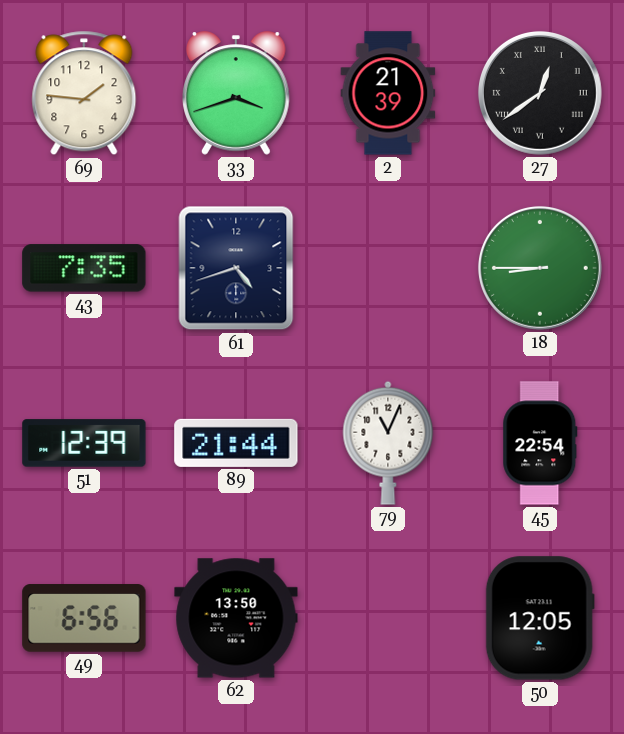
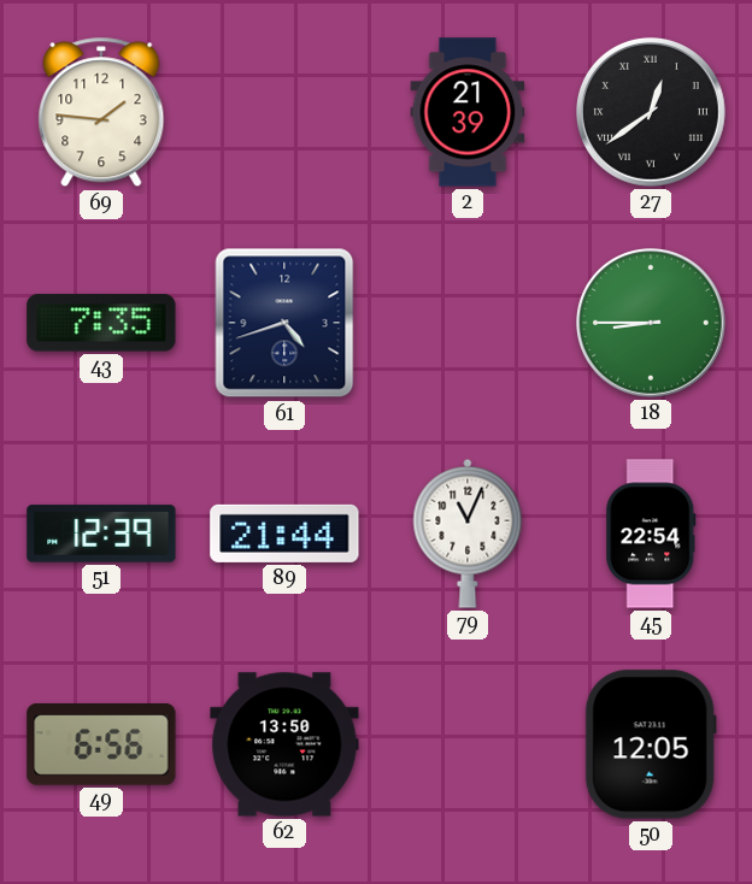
33: 3:42 -> none
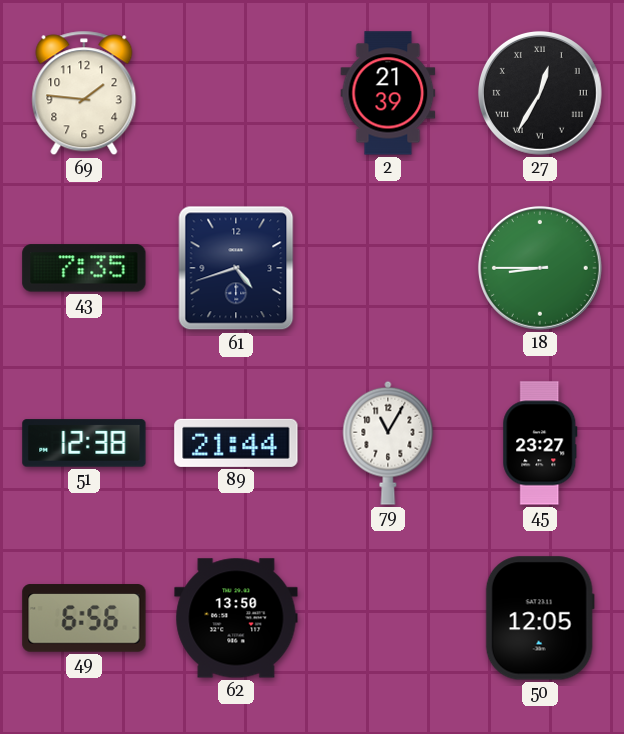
27: 12:39 -> 12:35
51: 12:39 -> 12:38
79: 11:04 -> 11:05
45: 22:54 -> 23:27
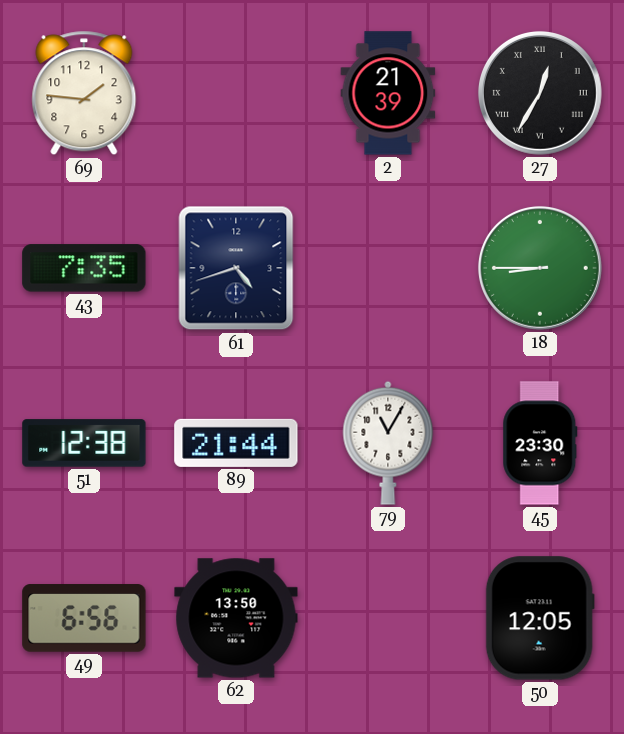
45: 23:27 -> 23:30
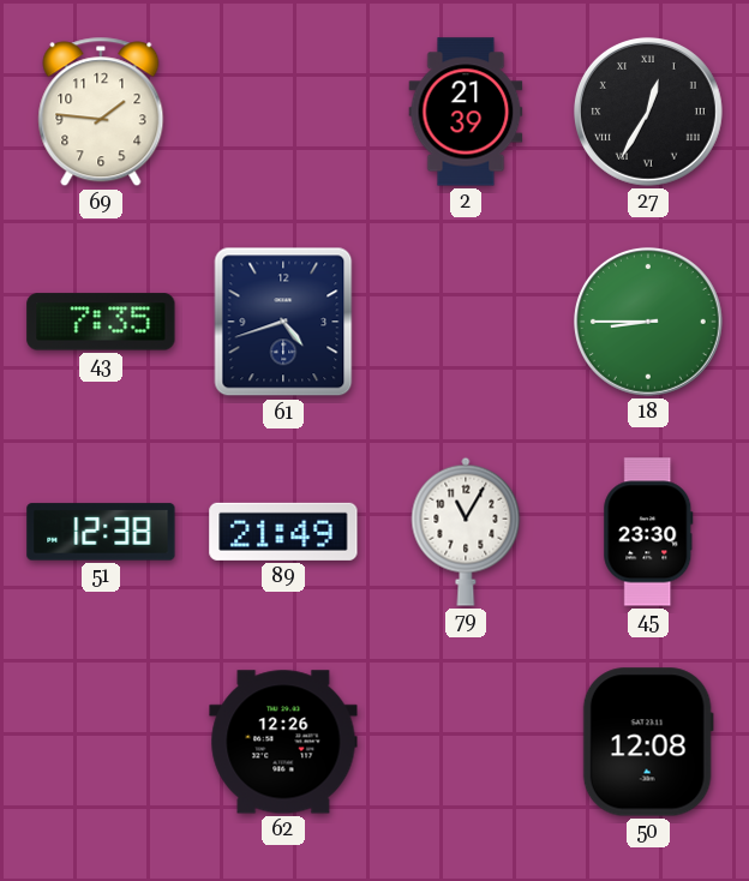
89: 21:44 -> 21:49
49: 6:56 -> none
62: 13:50 -> 12:26
50: 12:05 -> 12:08
